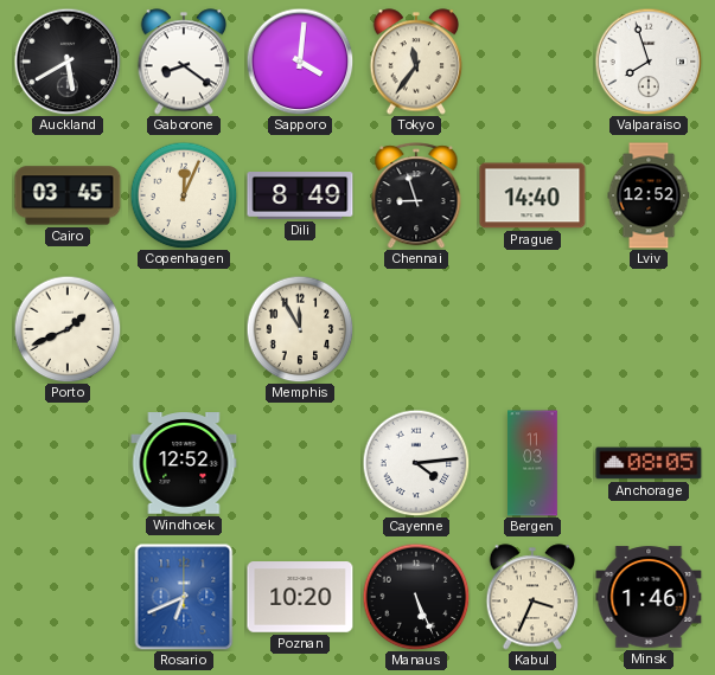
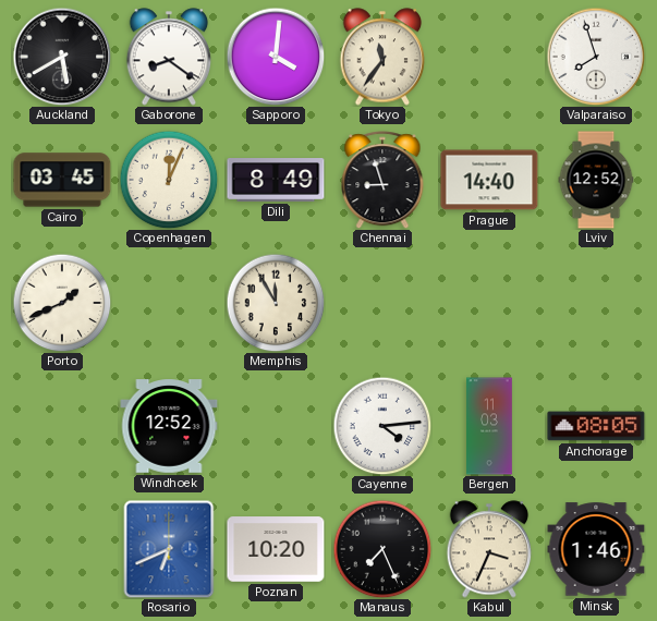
Manaus: 5:26 -> 7:26
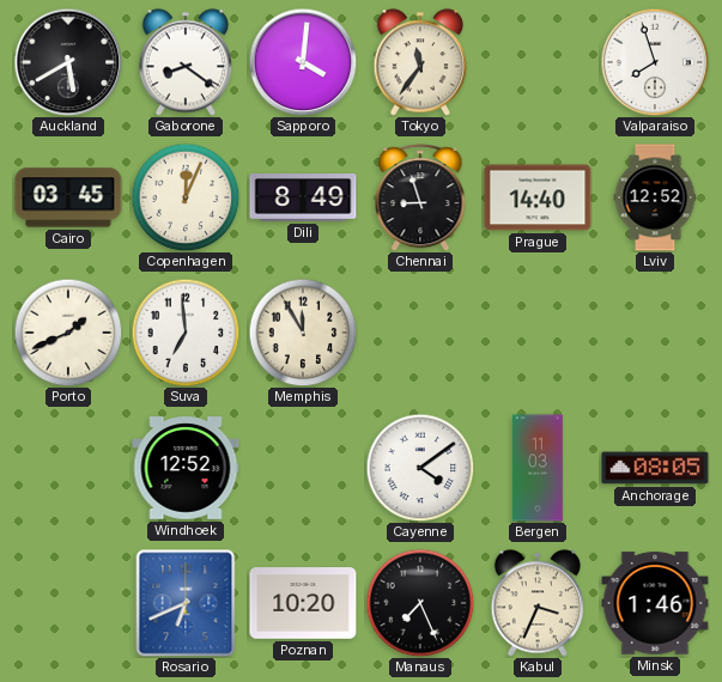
Suva: none -> 6:59
Cayenne: 4:14 -> 4:09
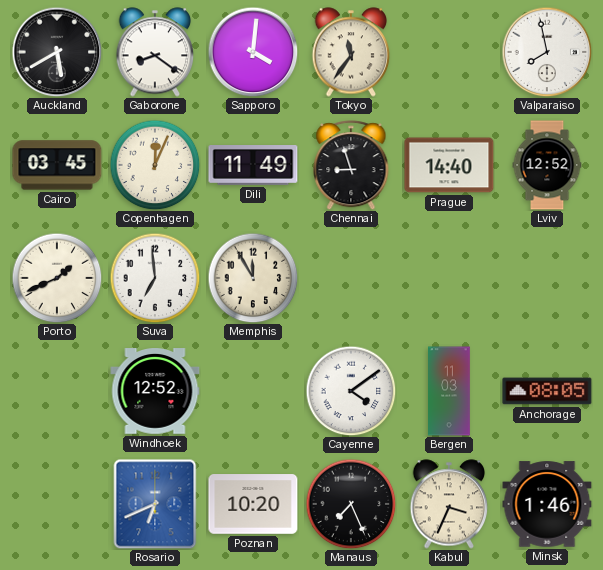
Valparaiso: 7:57 -> 7:58
Dili: 8:49 -> 11:49
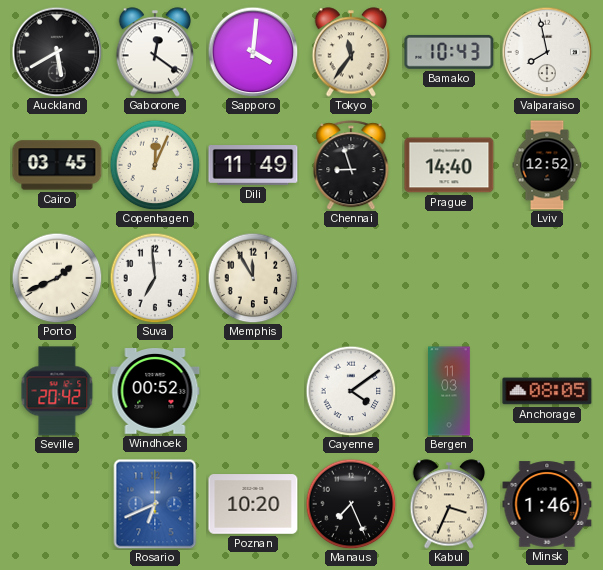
Gaborone: 8:21 -> 12:21
Bamako: none -> 10:43
Seville: none -> 20:42
Windhoek: 12:52 -> 00:52
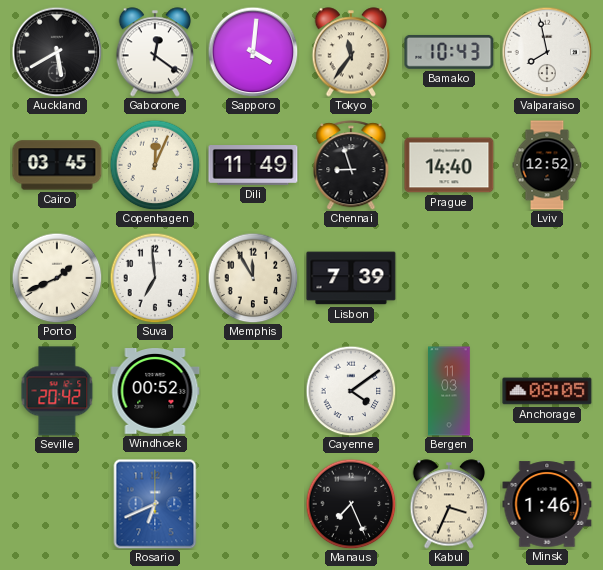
Lisbon: none -> 7:39
Poznan: 10:20 -> none
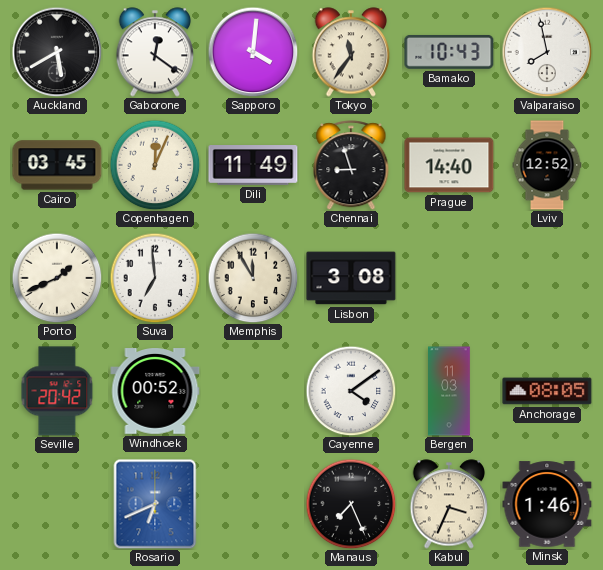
Lisbon: 7:39 -> 3:08
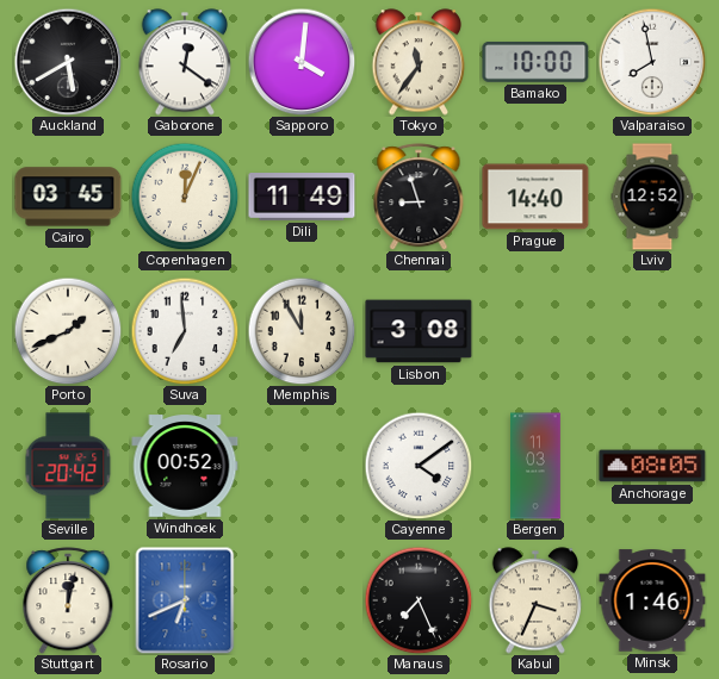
Bamako: 10:43 -> 10:00
Stuttgart: none -> 12:02
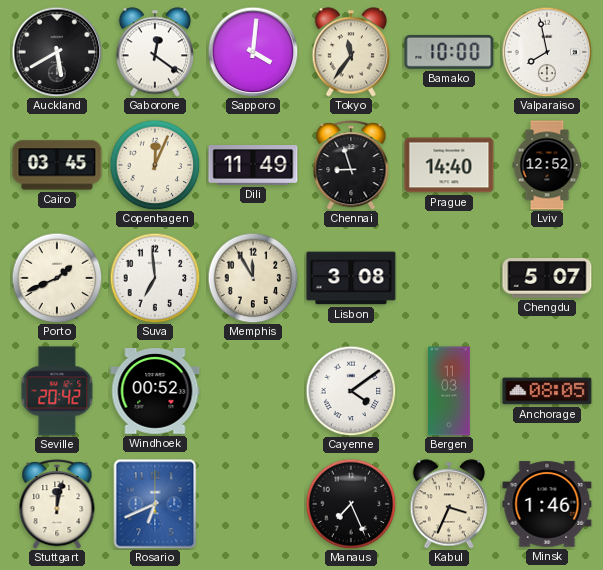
Chengdu: none -> 5:07
